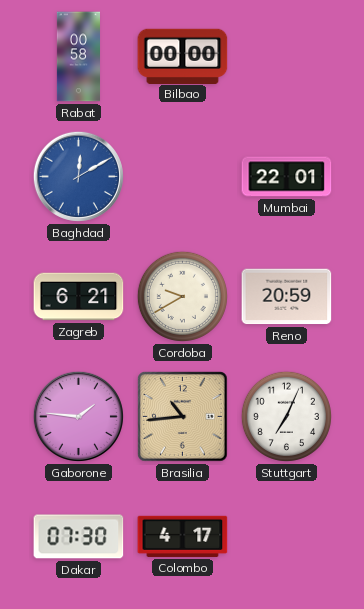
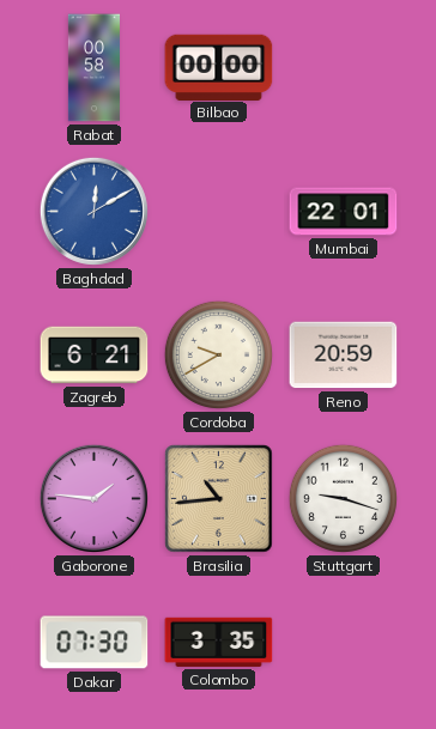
Stuttgart: 7:04 -> 9:18
Colombo: 4:17 -> 3:35
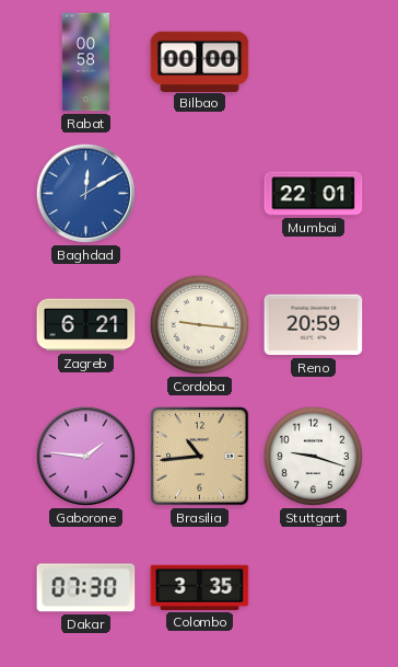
Cordoba: 9:40 -> 9:16
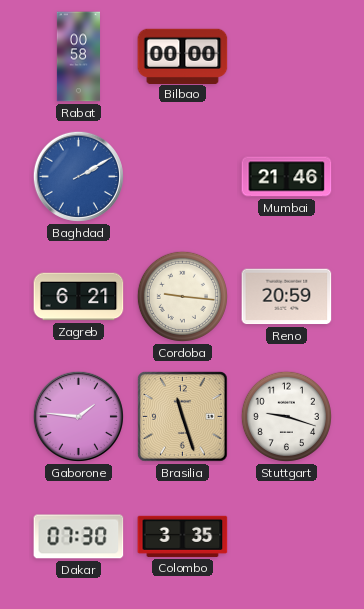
Baghdad: 12:10 -> 2:10
Mumbai: 22:01 -> 21:46
Brasilia: 10:44 -> 11:27
